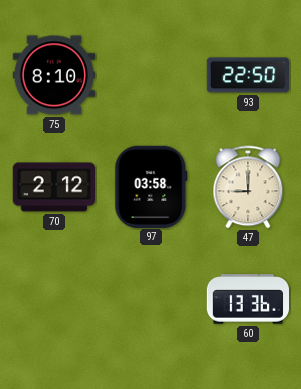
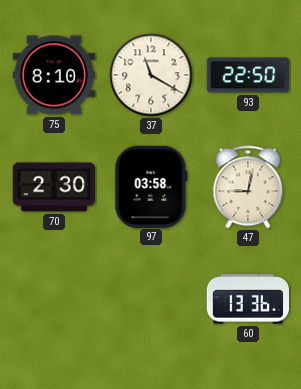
37: none -> 11:20
70: 2:12 -> 2:30
47: 9:00 -> 9:02
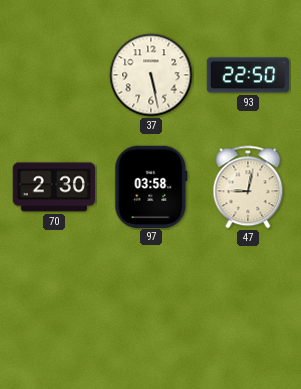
75: 8:10 -> none
37: 11:20 -> 5:28
60: 13:36 -> none
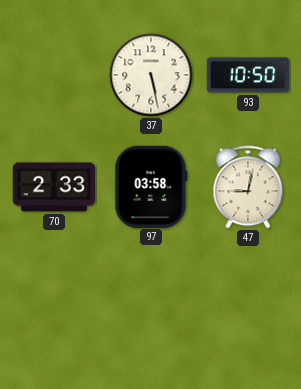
93: 22:50 -> 10:50
70: 2:30 -> 2:33
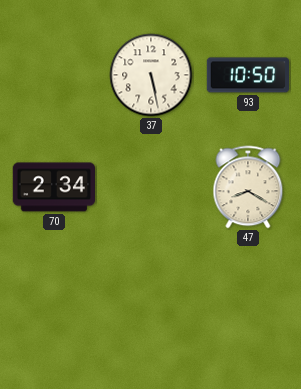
70: 2:33 -> 2:34
97: 03:58 -> none
47: 9:02 -> 8:20
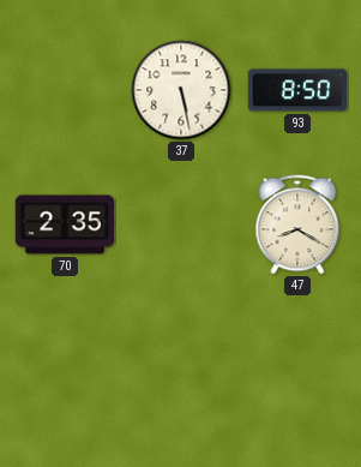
93: 10:50 -> 8:50
70: 2:34 -> 2:35
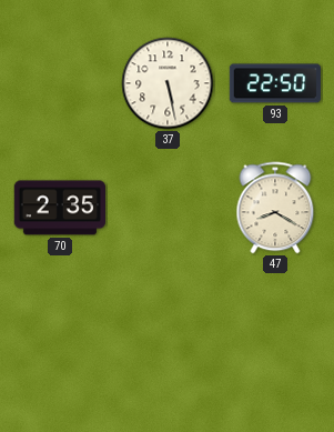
93: 8:50 -> 22:50
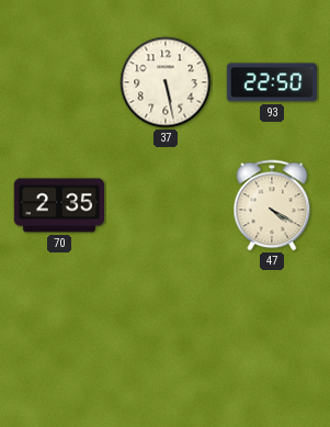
47: 8:20 -> 4:20
